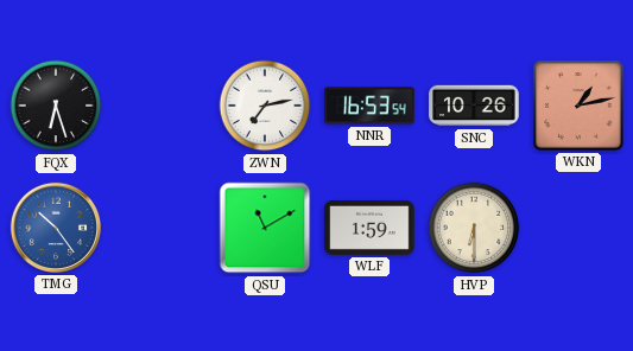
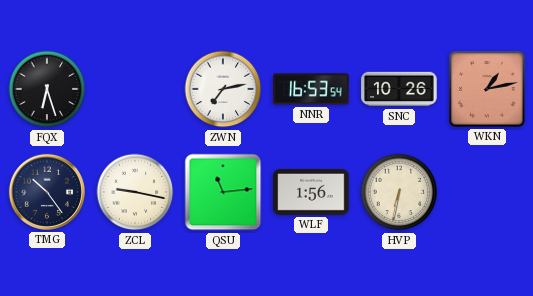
TMG dial: blue -> navy
ZCL: none -> 9:17
QSU: 11:10 -> 11:14
WLF: 1:59 -> 1:56
HVP: 6:30 -> 6:32
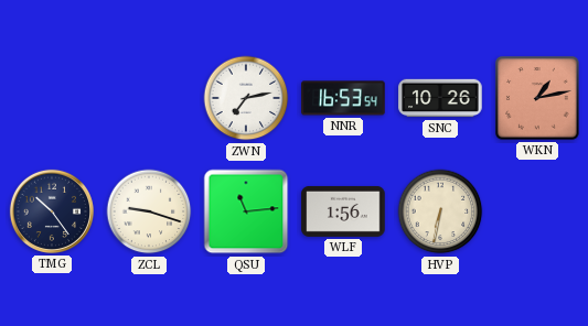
FQX: 6:27 -> none
ZCL: 9:17 -> 9:18
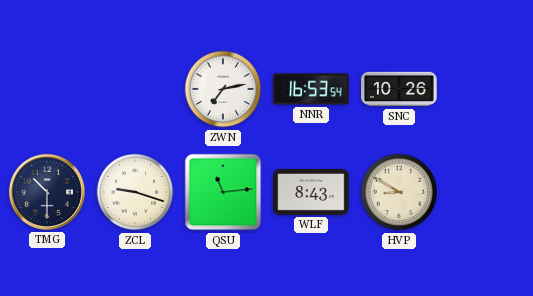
WKN: 1:13 -> none
TMG: 10:24 -> 10:30
WLF: 1:56 -> 8:43
HVP: 6:32 -> 8:50
